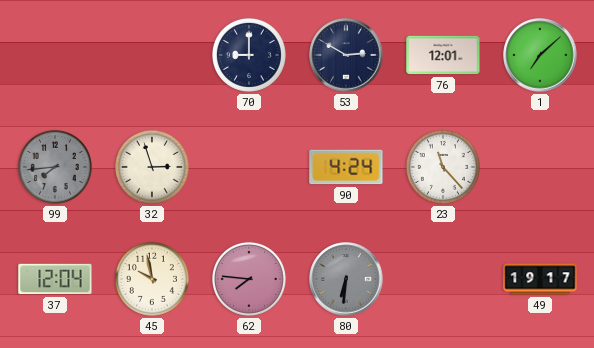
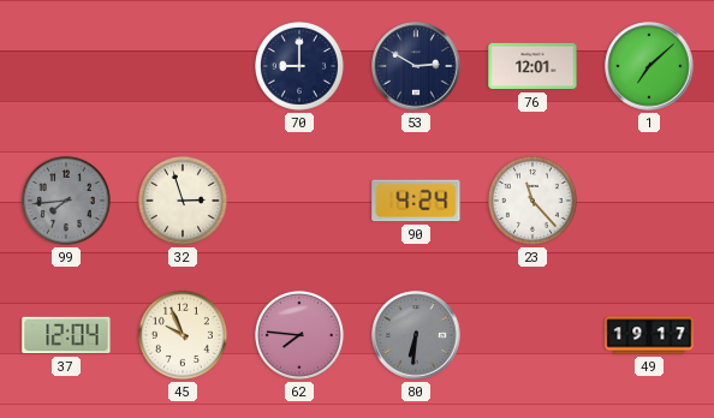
45: 9:58 -> 9:56
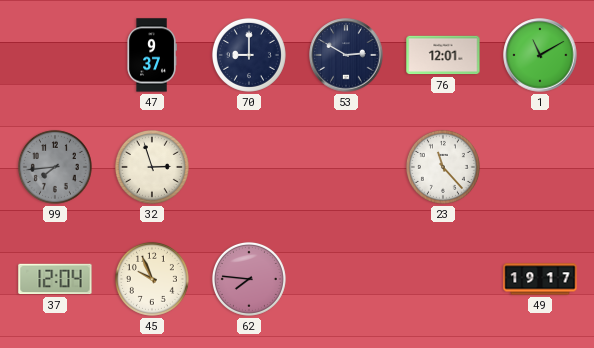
47: none -> 9:37
1: 7:08 -> 11:10
90: 4:24 -> none
80: 6:31 -> none
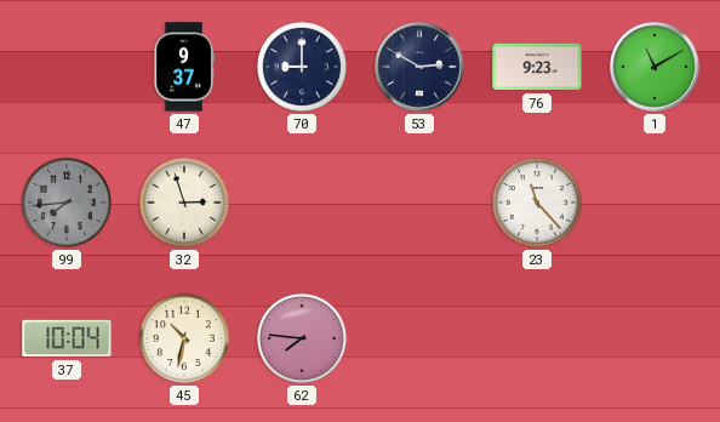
76: 12:01 -> 9:23
37: 12:04 -> 10:04
45: 9:56 -> 10:32
49: 19:17 -> none
